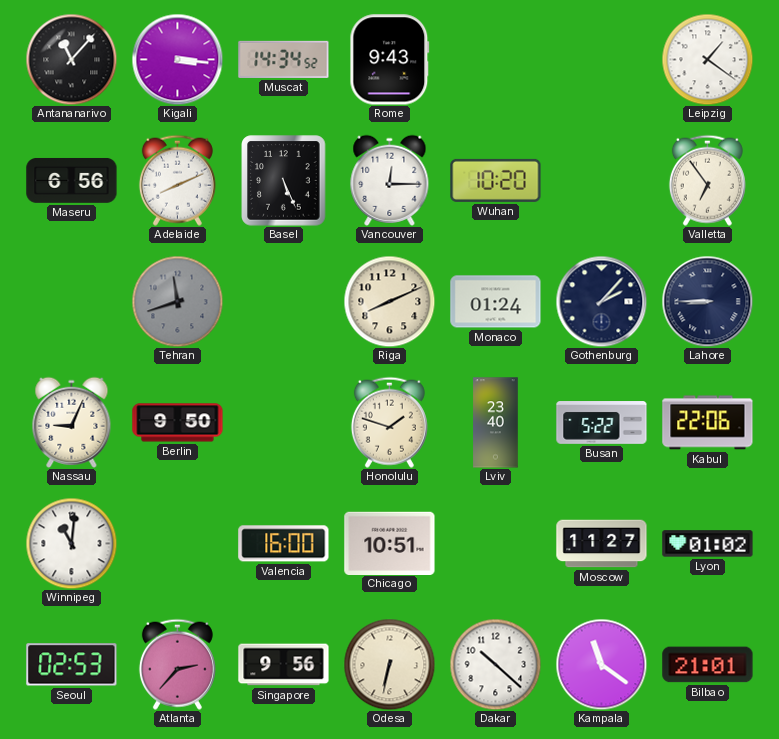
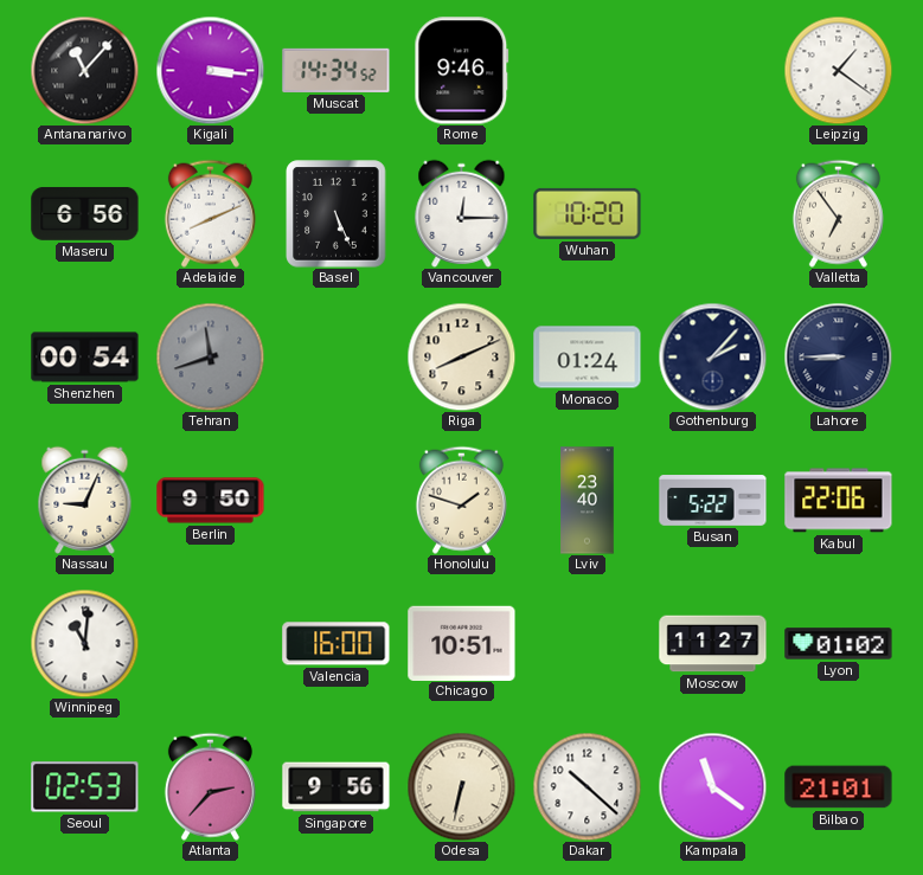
Rome: 9:43 -> 9:46
Shenzhen: none -> 00:54
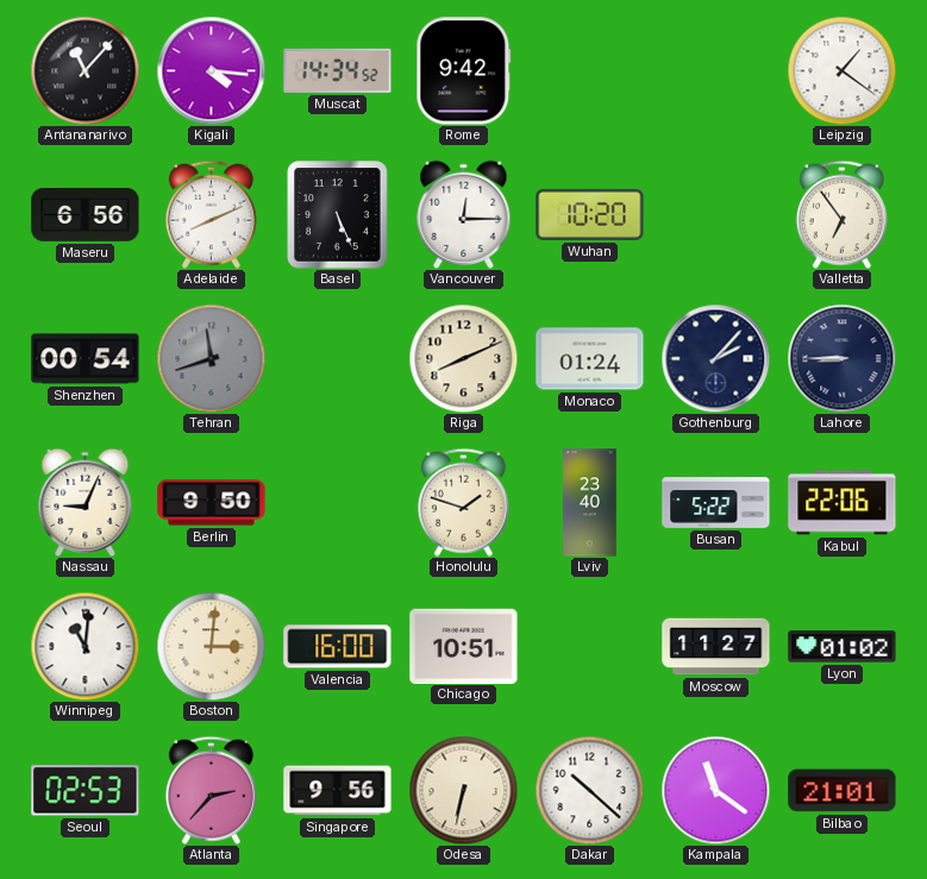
Kigali: 3:16 -> 4:16
Rome: 9:46 -> 9:42
Boston: none -> 3:01
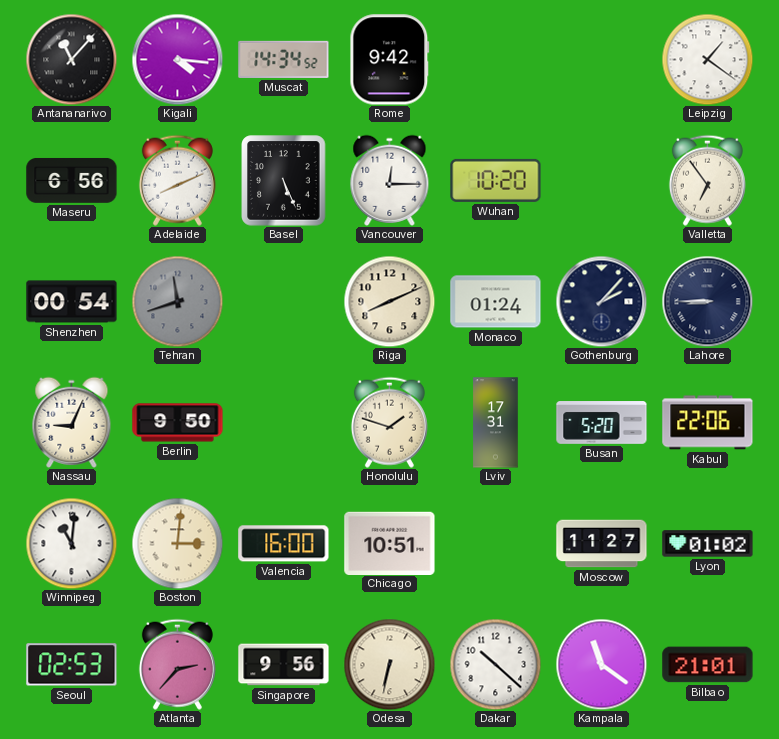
Lviv: 23:40 -> 17:31
Busan: 5:22 -> 5:20
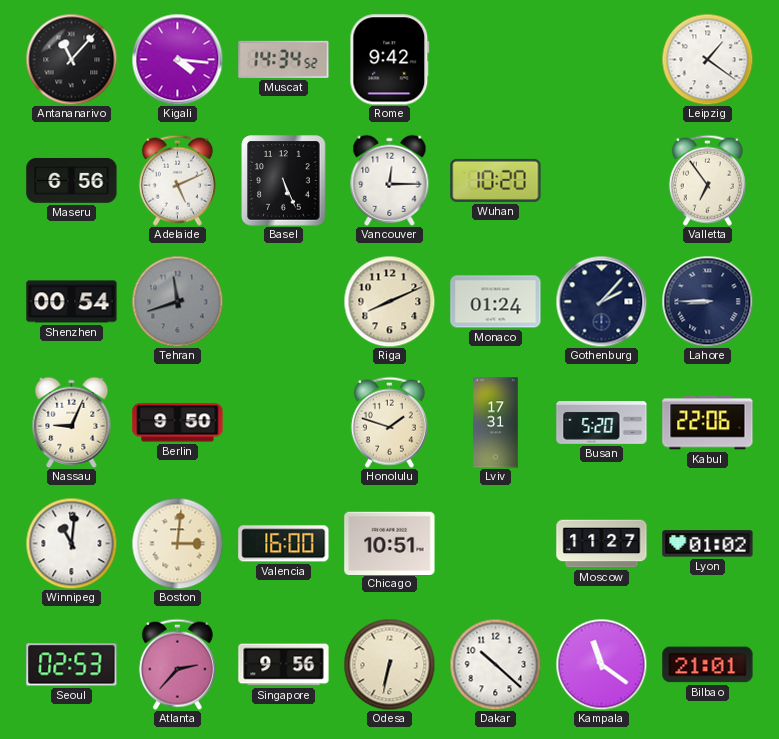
Adelaide: 8:11 -> 5:11
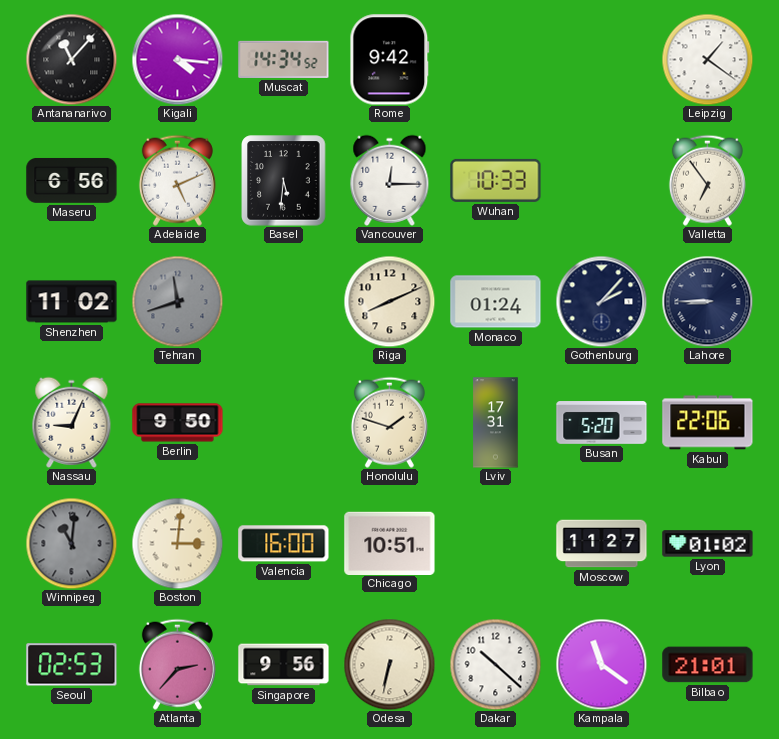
Basel: 5:26 -> 5:31
Wuhan: 10:20 -> 10:33
Shenzhen: 00:54 -> 11:02
Winnipeg dial: white -> grey
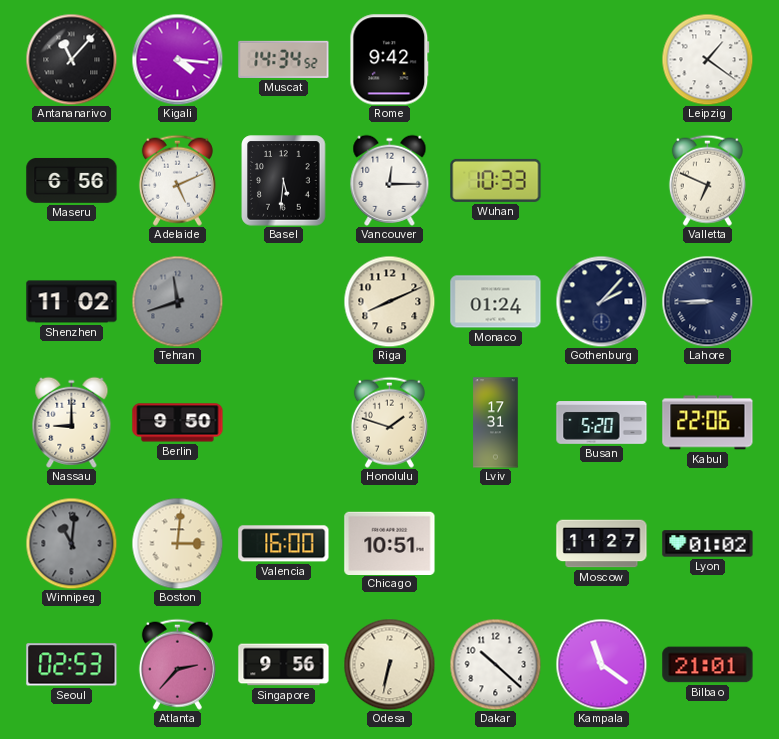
Valletta: 6:54 -> 6:49
Nassau: 9:04 -> 9:00
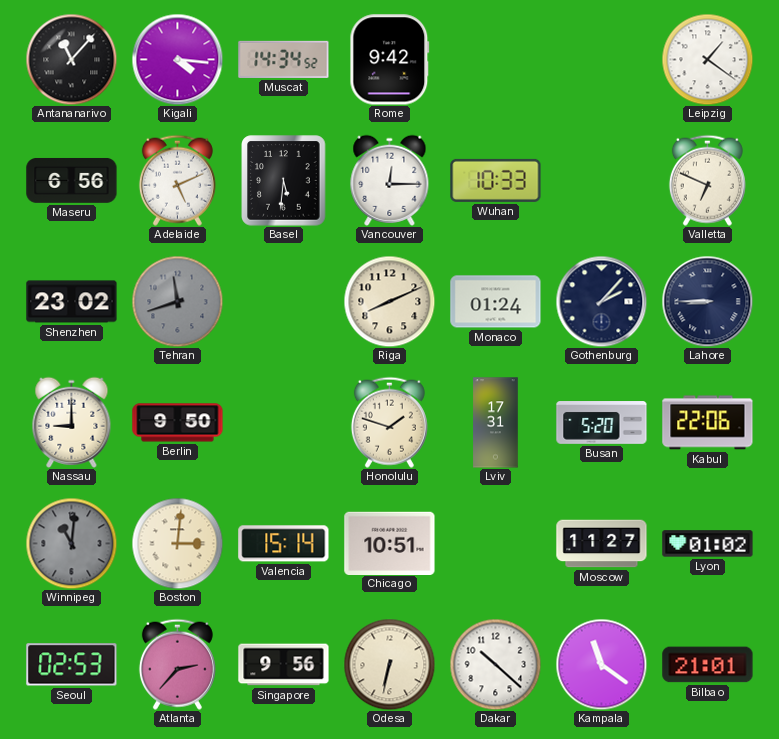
Shenzhen: 11:02 -> 23:02
Valencia: 16:00 -> 15:14
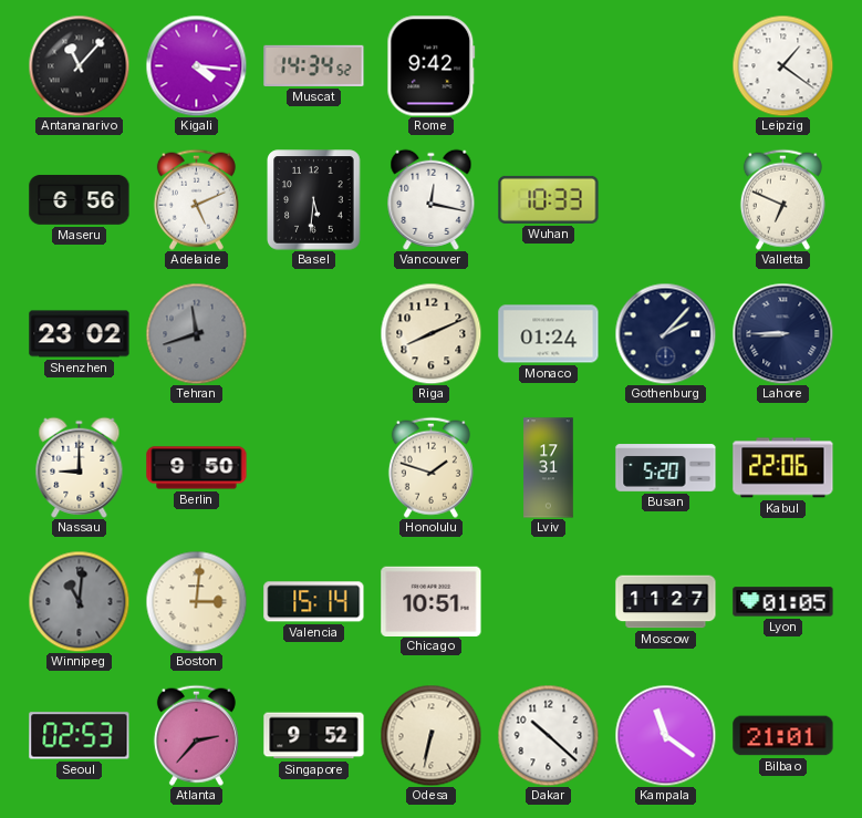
Vancouver: 12:15 -> 12:17
Lyon: 01:02 -> 01:05
Singapore: 9:56 -> 9:52
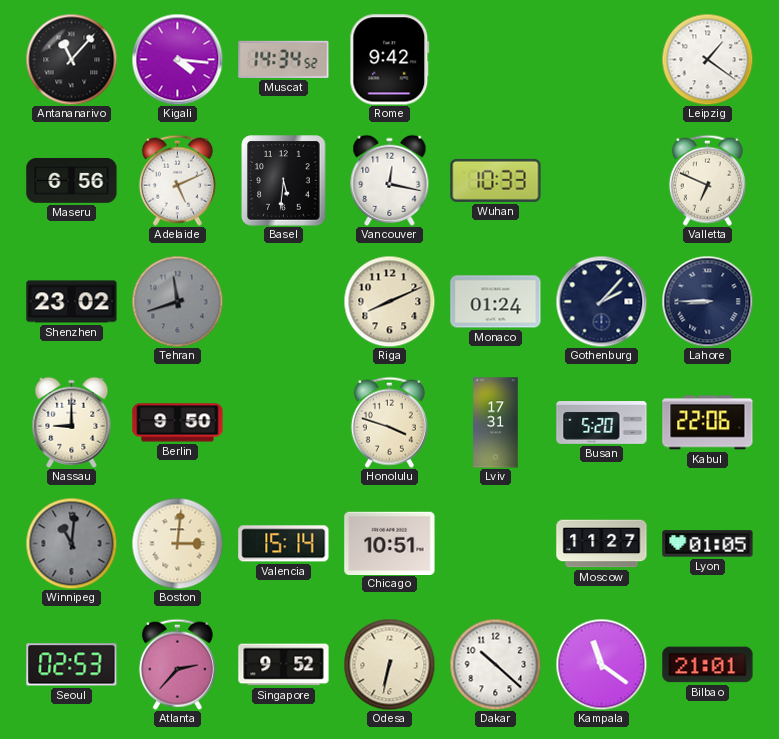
Honolulu: 1:48 -> 3:48
